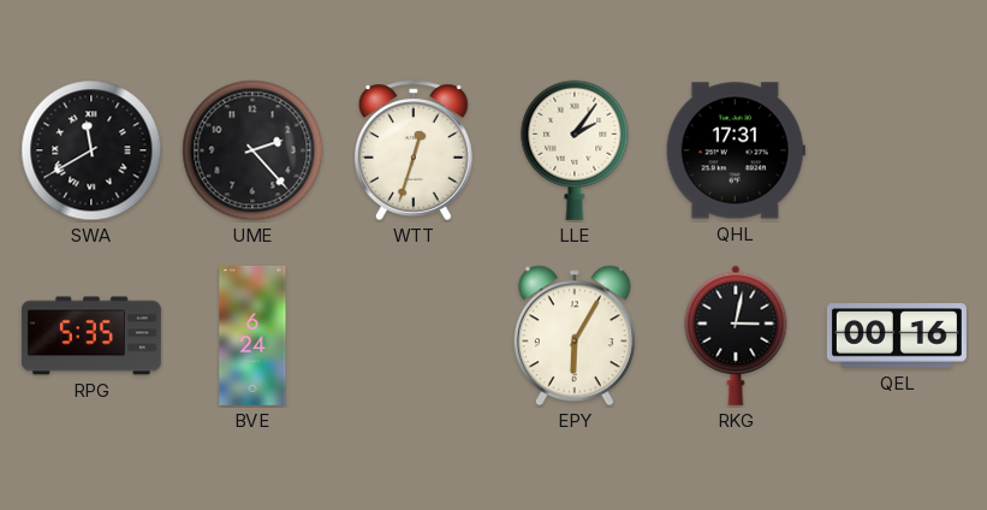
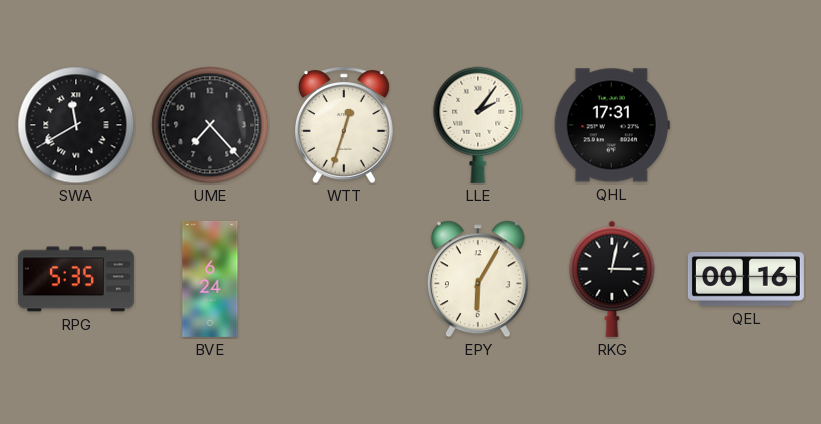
UME: 2:23 -> 7:23
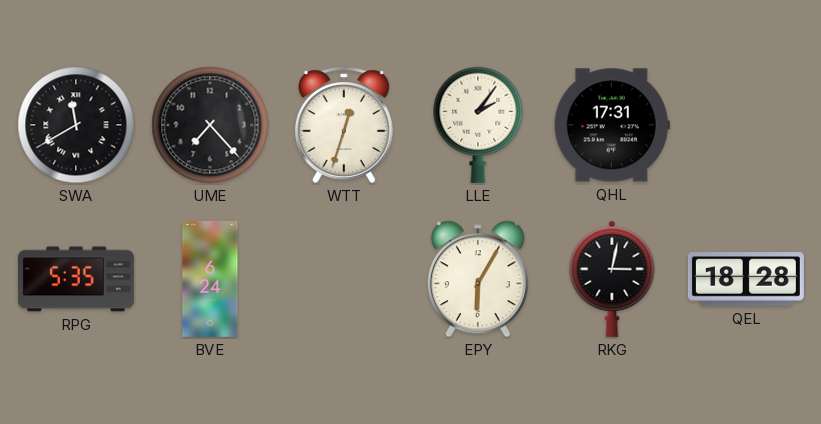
QEL: 00:16 -> 18:28
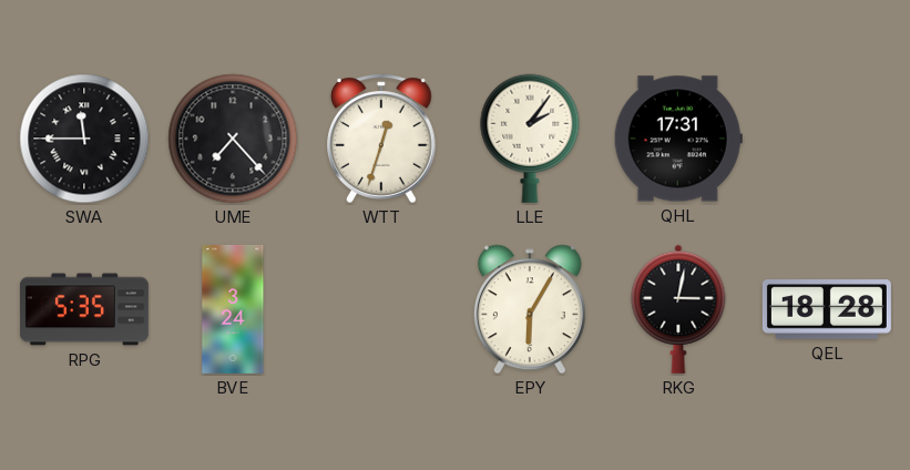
SWA: 11:40 -> 11:45
BVE: 6:24 -> 3:24
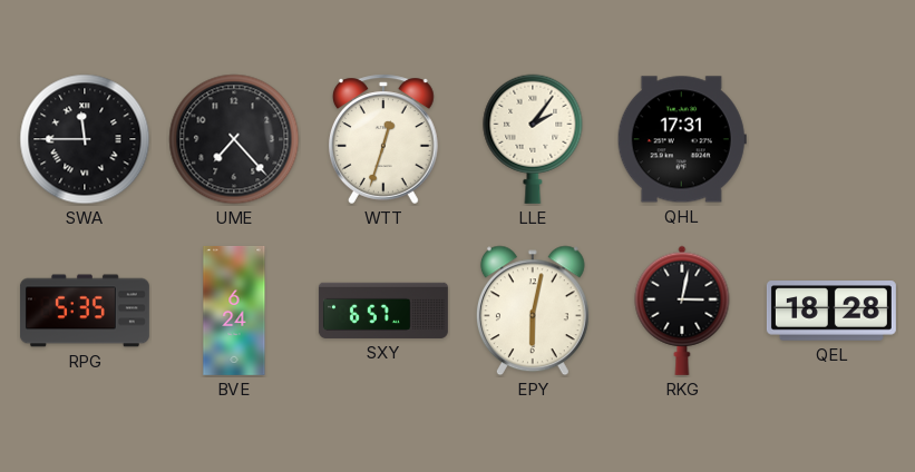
BVE: 3:24 -> 6:24
SXY: none -> 6:57
EPY: 6:05 -> 6:02
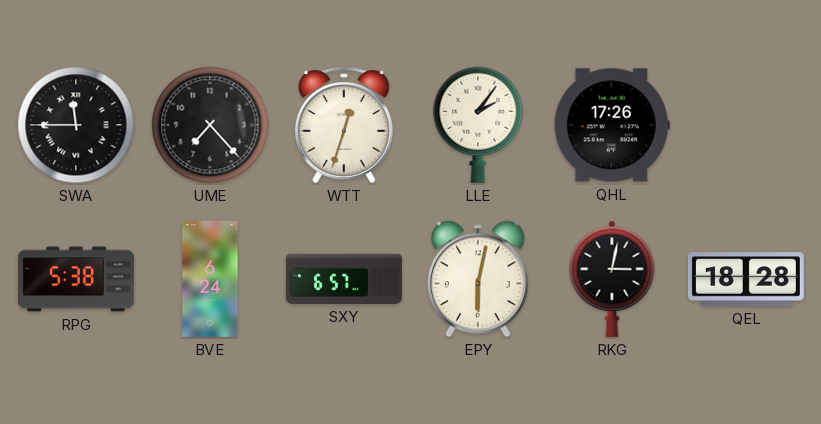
QHL: 17:31 -> 17:26
RPG: 5:35 -> 5:38
